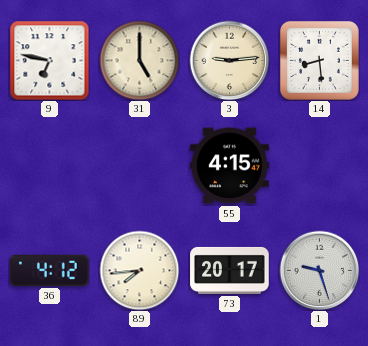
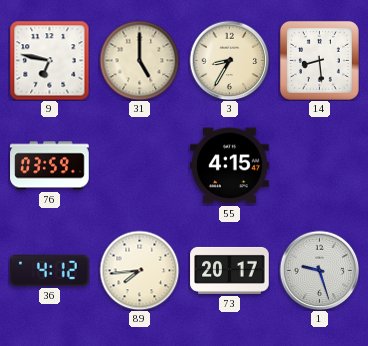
3: 9:14 -> 8:35
76: none -> 03:59
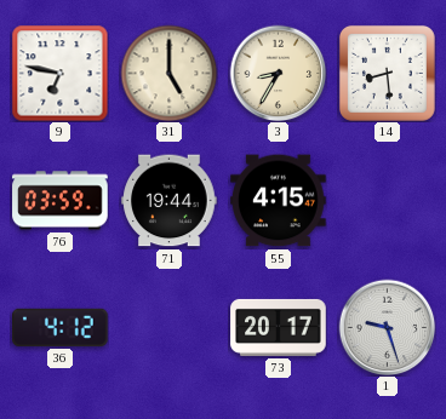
71: none -> 19:44
89: 7:44 -> none
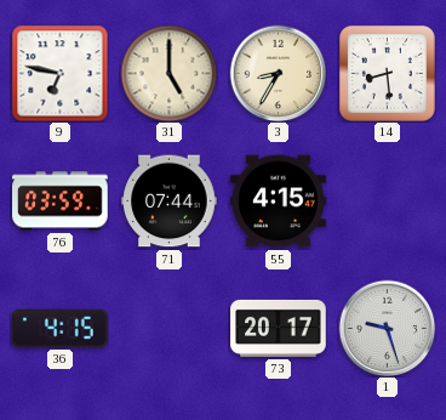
71: 19:44 -> 07:44
36: 4:12 -> 4:15
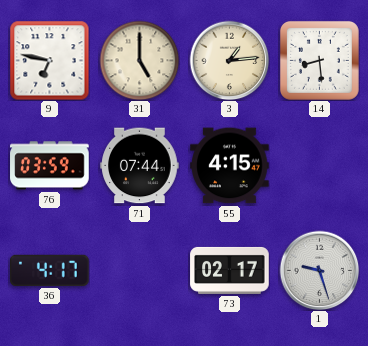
3: 8:35 -> 1:14
36: 4:15 -> 4:17
73: 20:17 -> 02:17
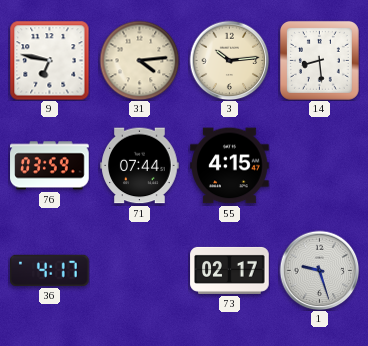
31: 5:00 -> 4:14
3: 1:14 -> 10:14
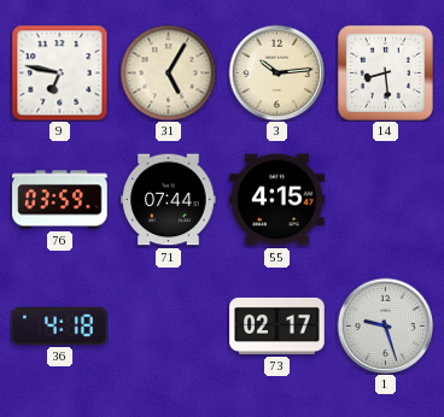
31: 4:14 -> 5:05
36: 4:17 -> 4:18
